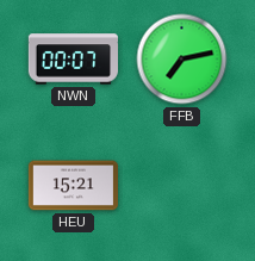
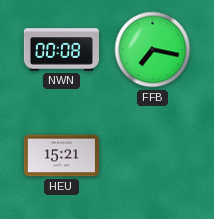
NWN: 00:07 -> 00:08
FFB: 7:13 -> 7:17
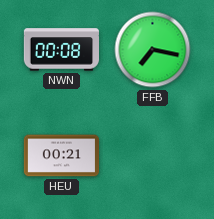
HEU: 15:21 -> 00:21
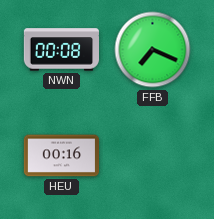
FFB: 7:17 -> 7:19
HEU: 00:21 -> 00:16
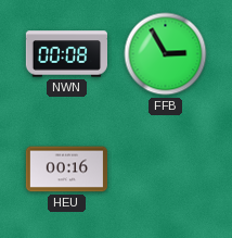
FFB: 7:19 -> 2:55
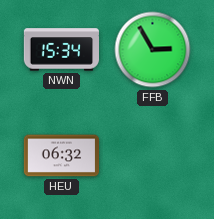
NWN: 00:08 -> 15:34
HEU: 00:16 -> 06:32
